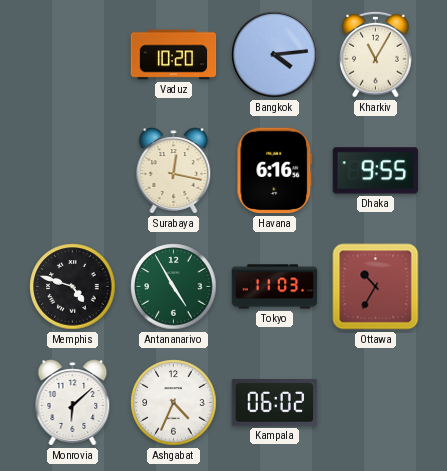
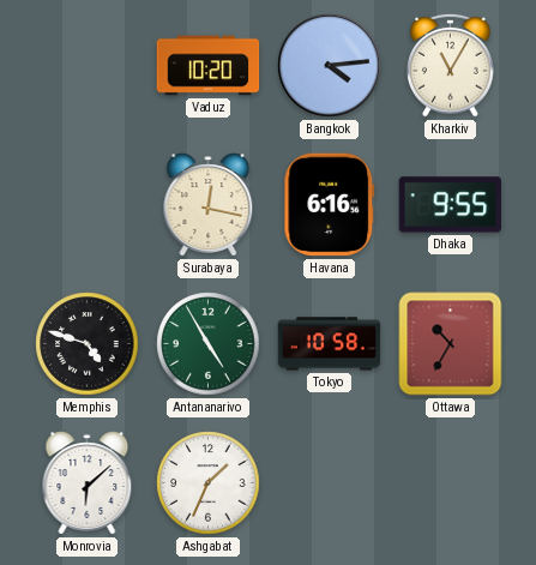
Tokyo: 11:03 -> 10:58
Ashgabat: 4:34 -> 1:34
Kampala: 06:02 -> none
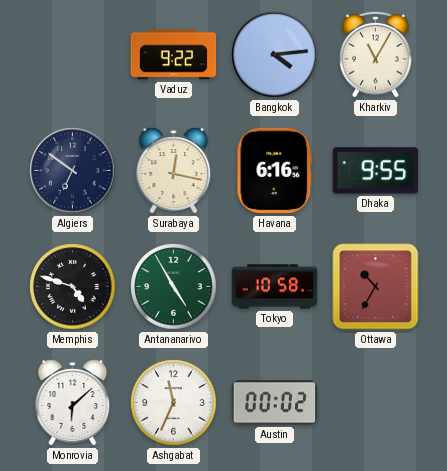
Vaduz: 10:20 -> 9:22
Algiers: none -> 6:51
Ashgabat: 1:34 -> 11:34
Austin: none -> 00:02
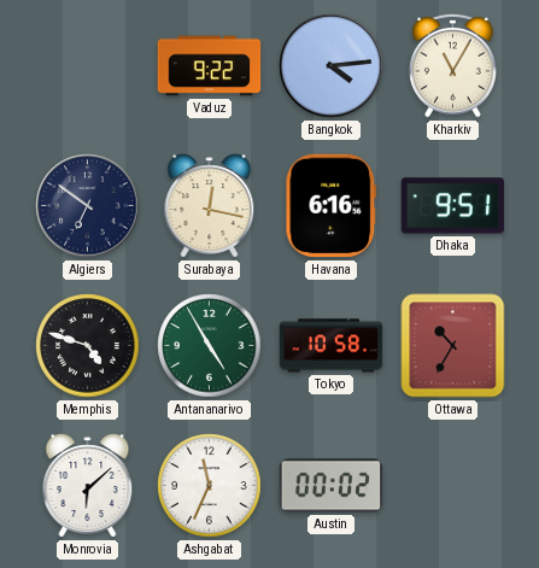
Dhaka: 9:55 -> 9:51
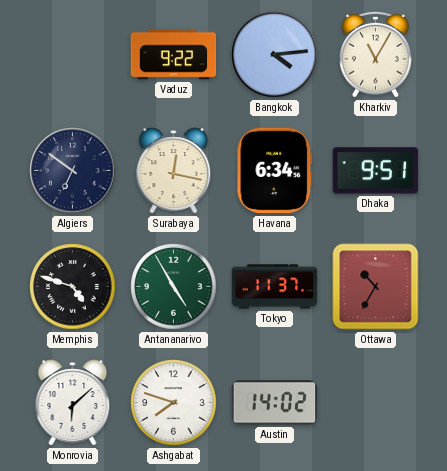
Havana: 6:16 -> 6:34
Tokyo: 10:58 -> 11:37
Ashgabat: 11:34 -> 7:48
Austin: 00:02 -> 14:02
